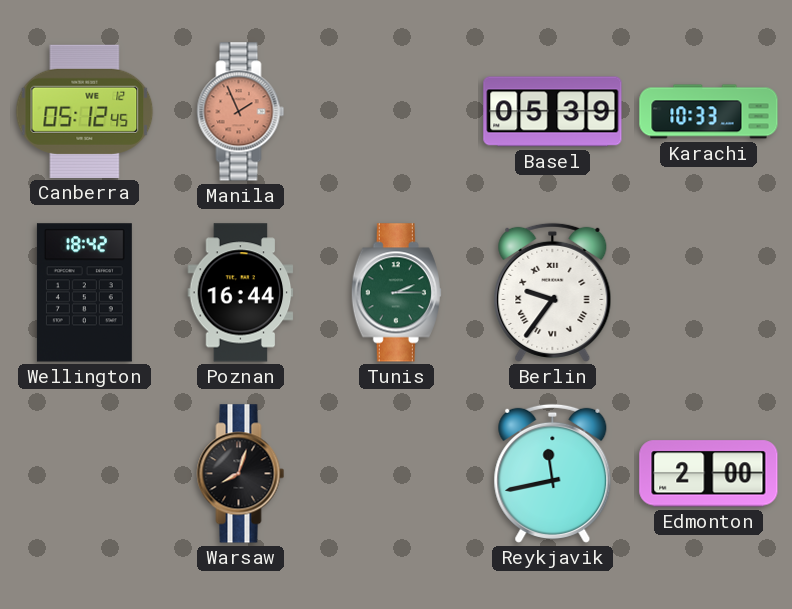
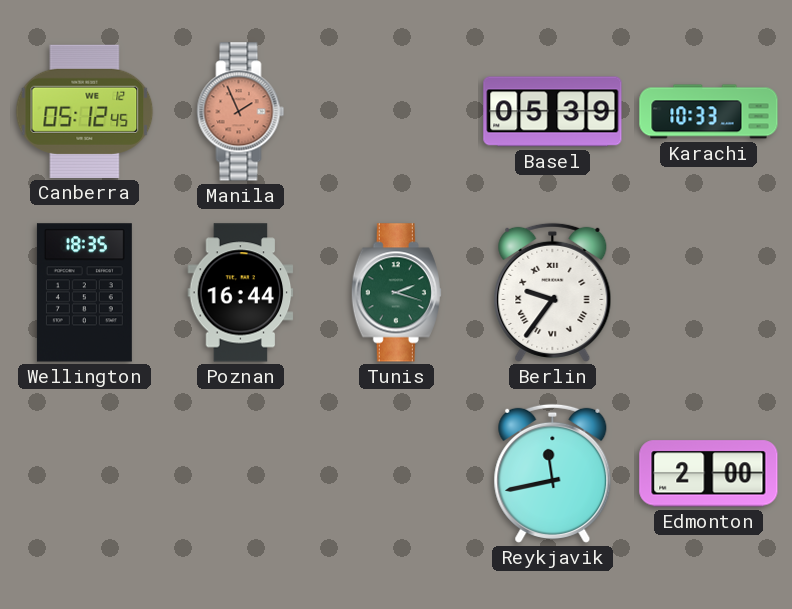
Wellington: 18:42 -> 18:35
Tunis: 2:15 -> 2:18
Warsaw: 8:03 -> none
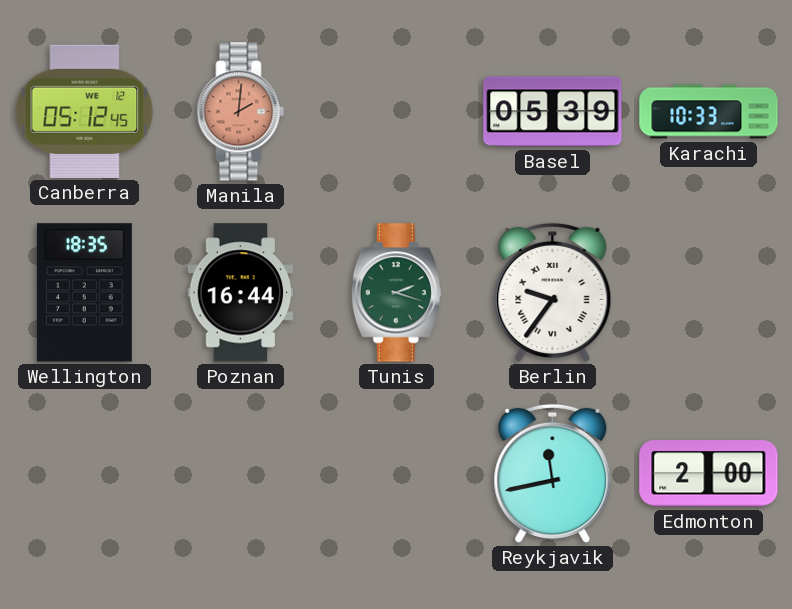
Manila: 1:56 -> 2:01
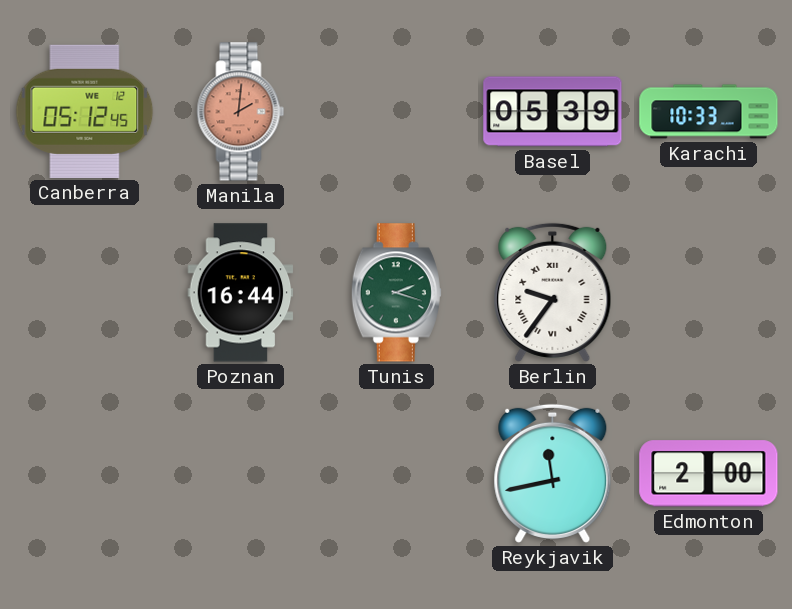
Wellington: 18:35 -> none
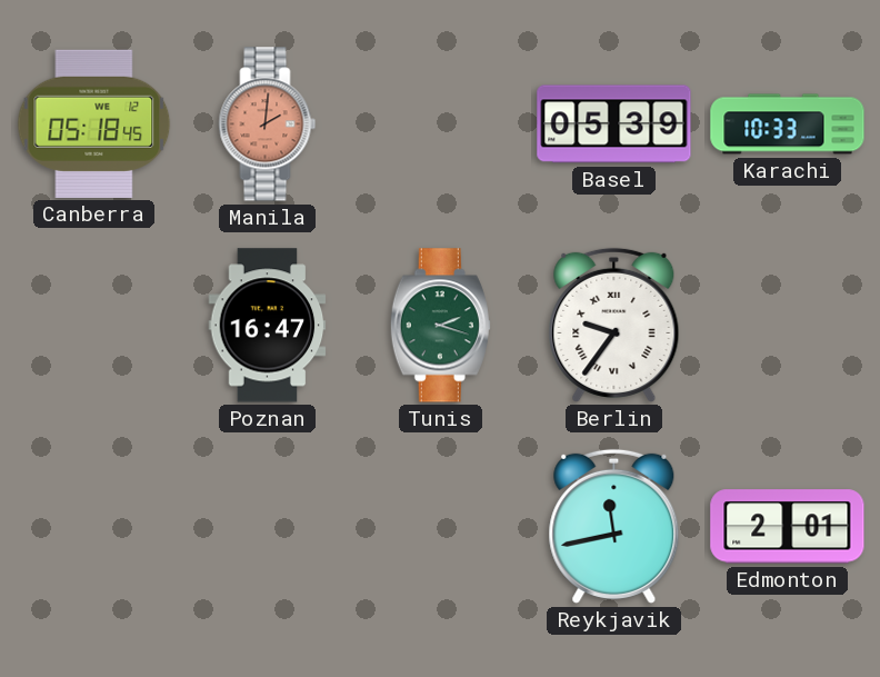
Canberra: 05:12 -> 05:18
Poznan: 16:44 -> 16:47
Edmonton: 2:00 -> 2:01
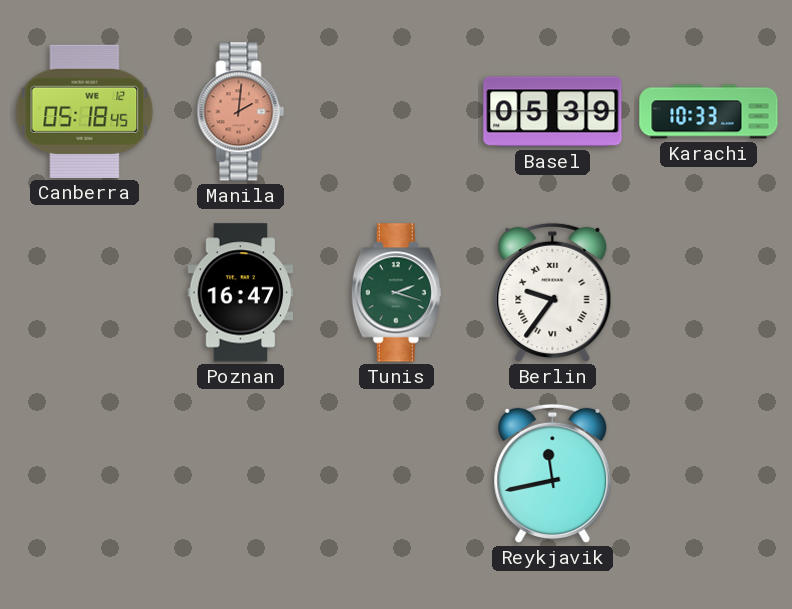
Edmonton: 2:01 -> none
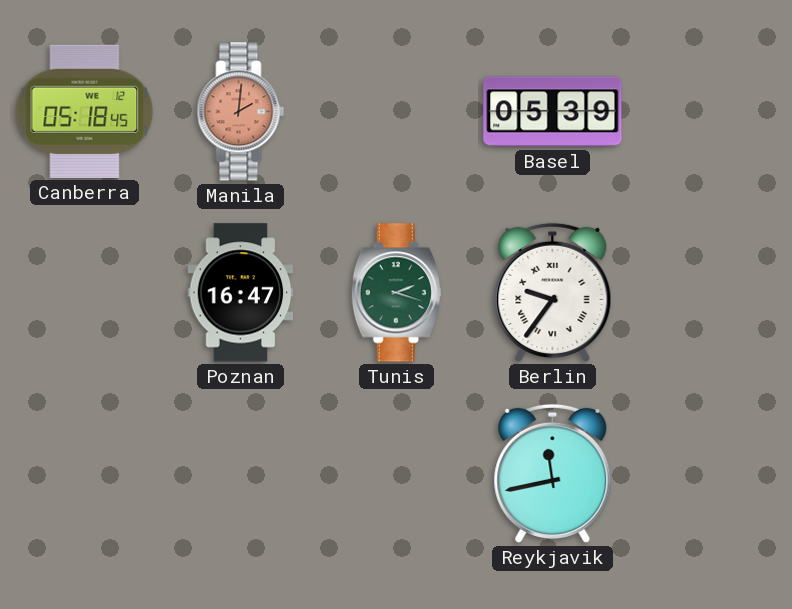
Karachi: 10:33 -> none
